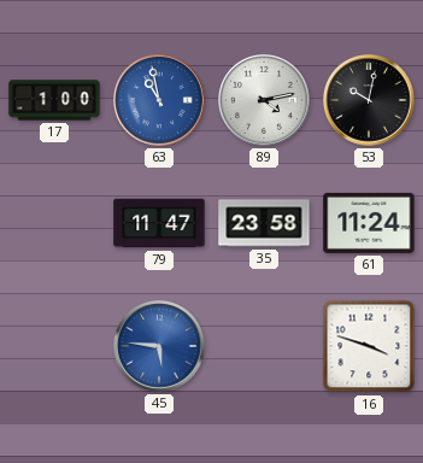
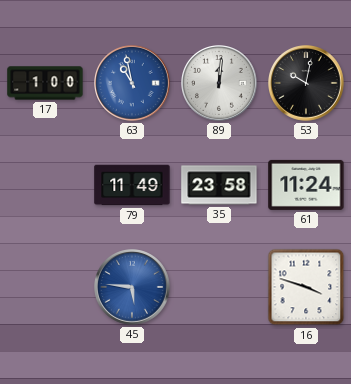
89: 4:13 -> 12:01
79: 11:47 -> 11:49
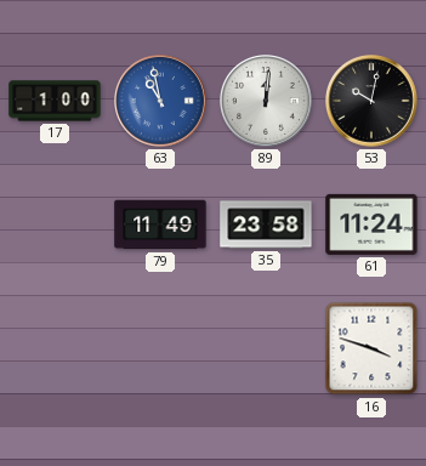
45: 5:46 -> none
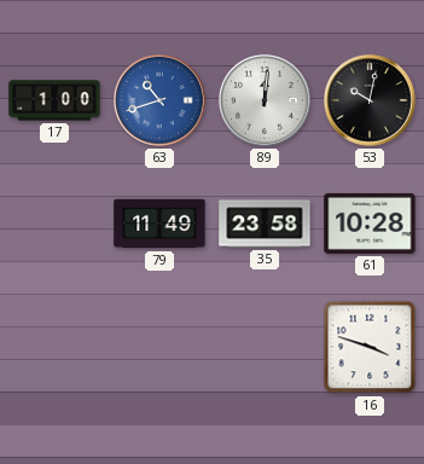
63: 10:58 -> 10:42
61: 11:24 -> 10:28
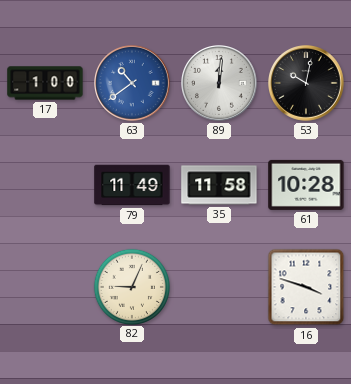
63: 10:42 -> 10:39
35: 23:58 -> 11:58
82: none -> 9:04
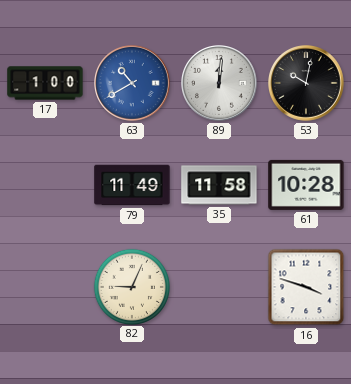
63: 10:39 -> 10:40
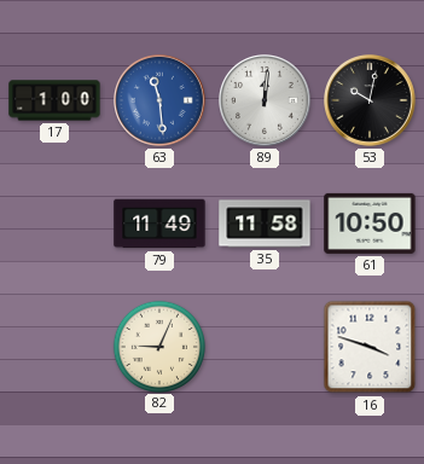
63: 10:40 -> 11:29
61: 10:28 -> 10:50
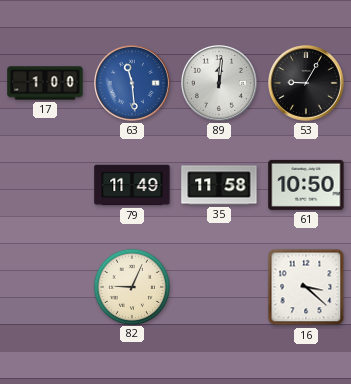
53: 10:02 -> 9:05
16: 3:48 -> 3:22
